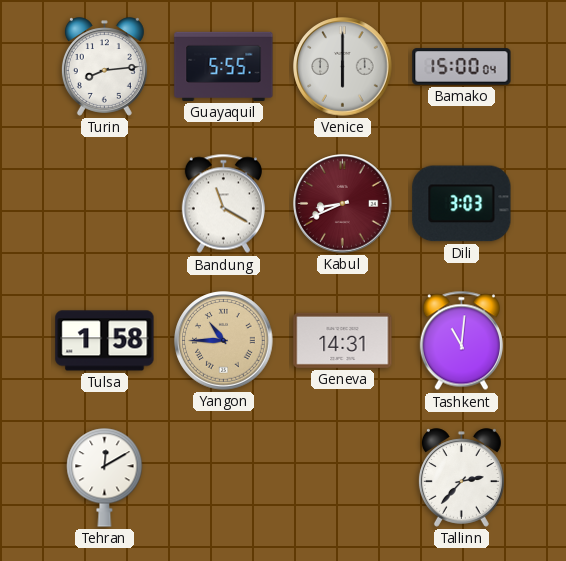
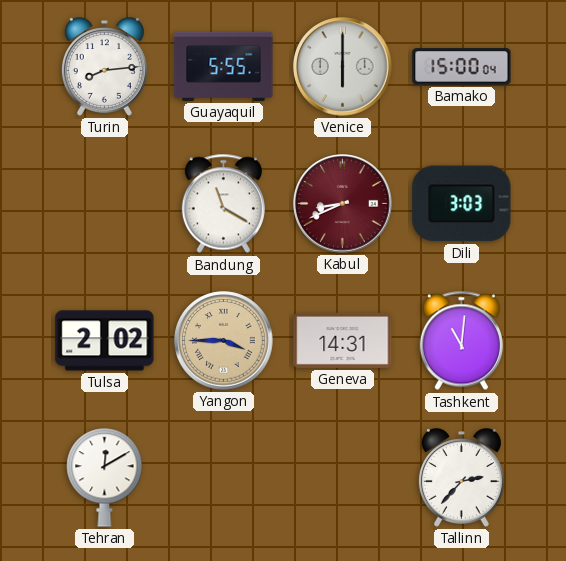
Tulsa: 1:58 -> 2:02
Yangon: 10:45 -> 3:45
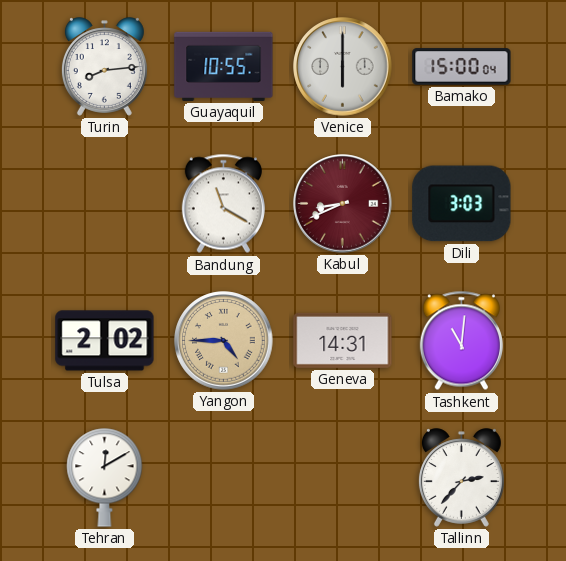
Guayaquil: 5:55 -> 10:55
Yangon: 3:45 -> 4:45
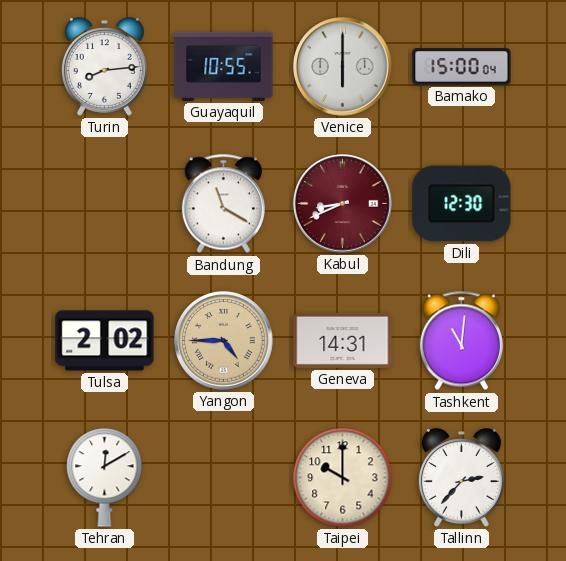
Dili: 3:03 -> 12:30
Taipei: none -> 10:00
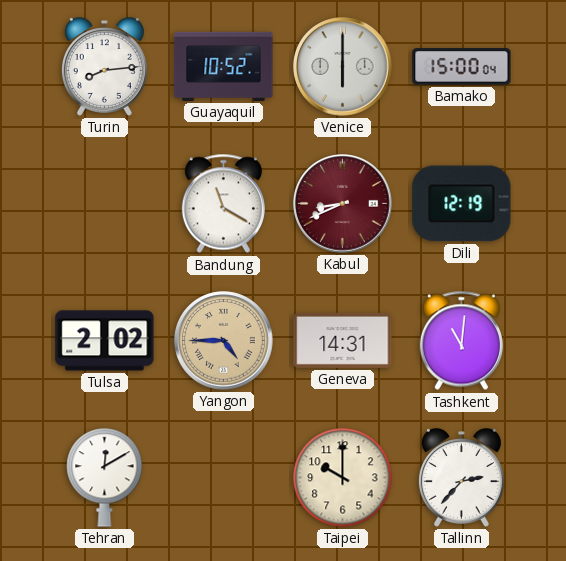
Guayaquil: 10:55 -> 10:52
Dili: 12:30 -> 12:19
